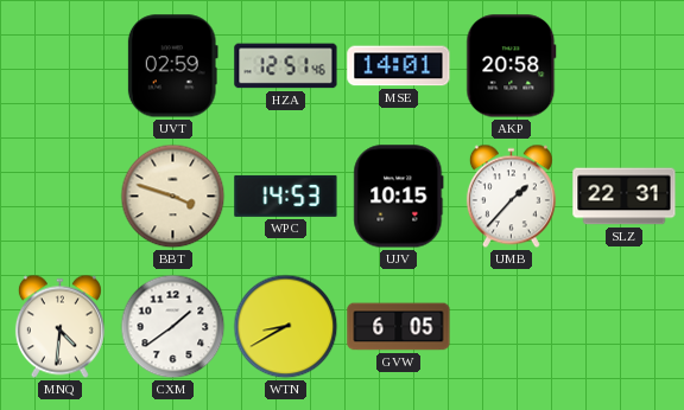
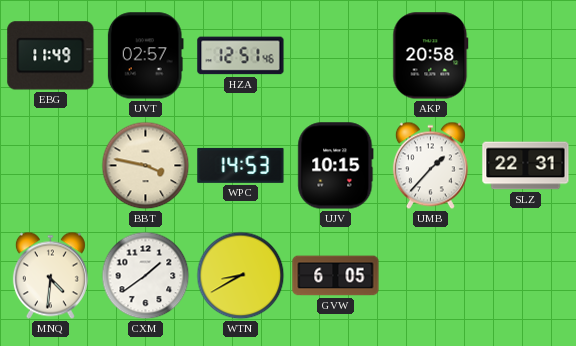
EBG: none -> 11:49
UVT: 02:59 -> 02:57
MSE: 14:01 -> none
BBT: 3:48 -> 3:47
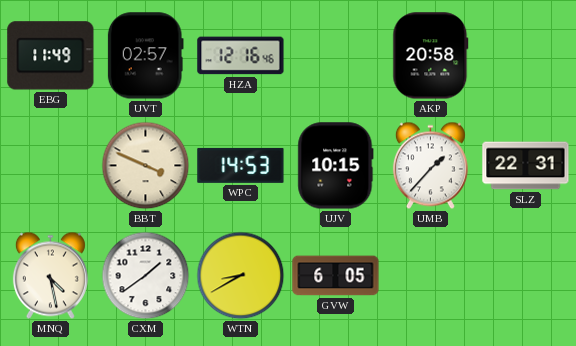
HZA: 12:51 -> 12:16
BBT: 3:47 -> 3:49
MNQ: 4:31 -> 4:28
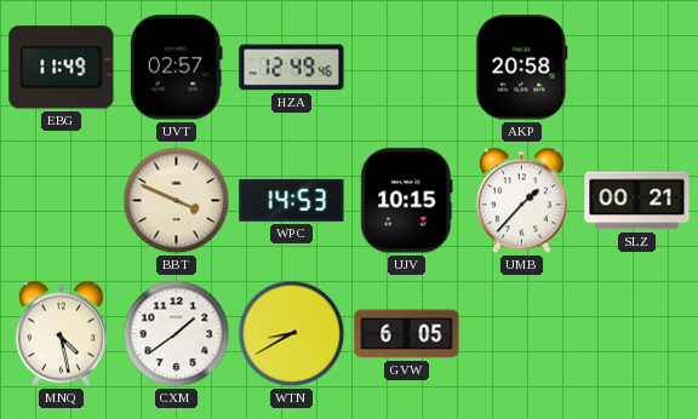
HZA: 12:16 -> 12:49
SLZ: 22:31 -> 00:21
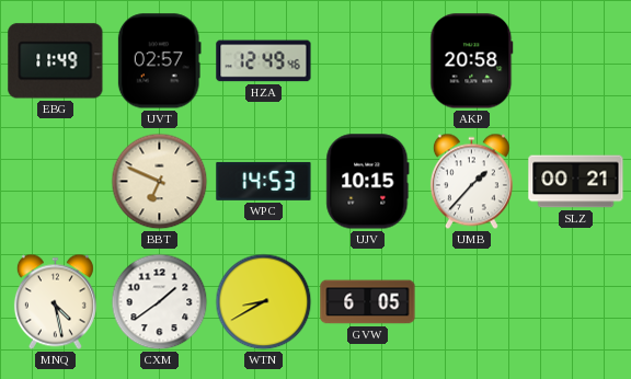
BBT: 3:49 -> 6:49
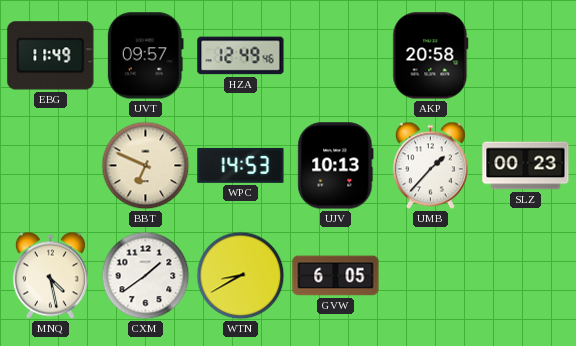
UVT: 02:57 -> 09:57
UJV: 10:15 -> 10:13
SLZ: 00:21 -> 00:23
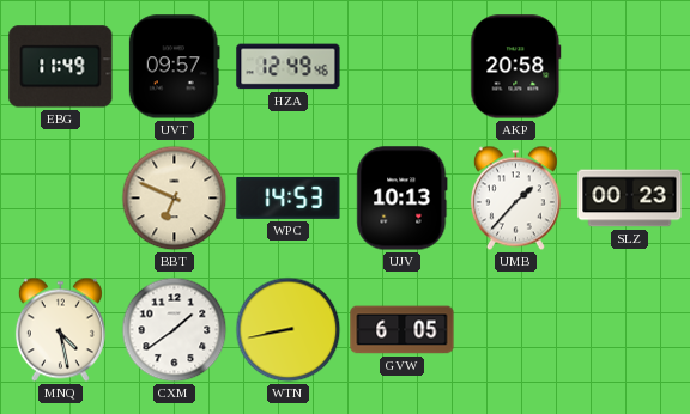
WTN: 8:40 -> 8:43
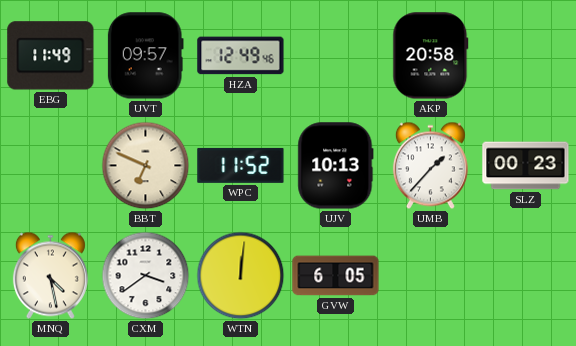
WPC: 14:53 -> 11:52
CXM: 1:39 -> 3:39
WTN: 8:43 -> 12:01
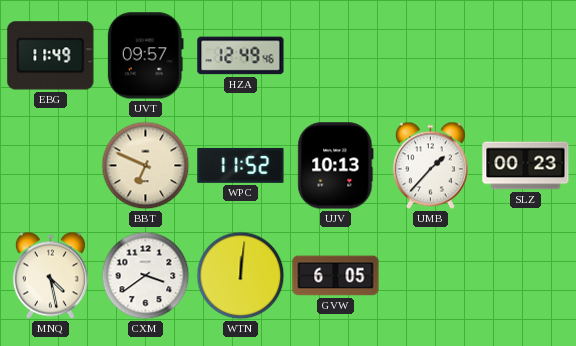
AKP: 20:58 -> none
